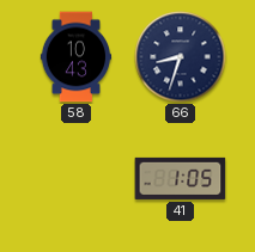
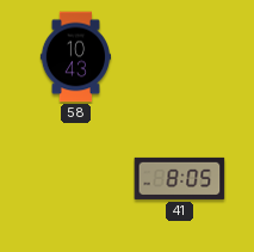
66: 8:33 -> none
41: 1:05 -> 8:05
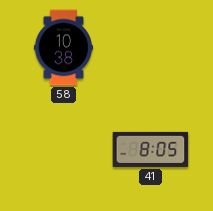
58: 10:43 -> 10:38
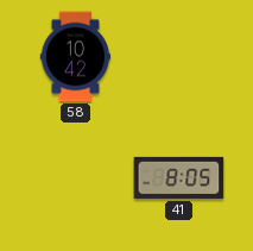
58: 10:38 -> 10:42
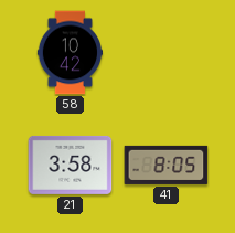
21: none -> 3:58
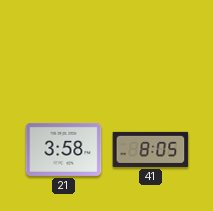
58: 10:42 -> none
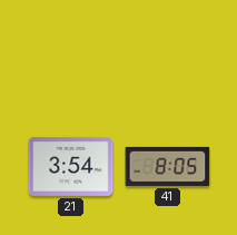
21: 3:58 -> 3:54
